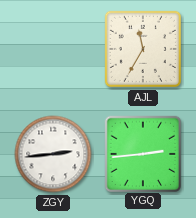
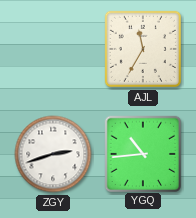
ZGY: 2:44 -> 2:42
YGQ: 2:44 -> 10:44
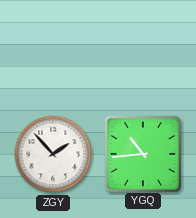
AJL: 11:35 -> none
ZGY: 2:42 -> 1:53
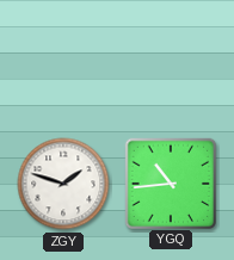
ZGY: 1:53 -> 1:48
